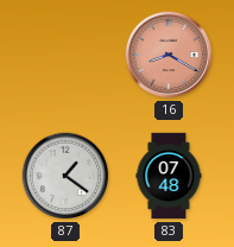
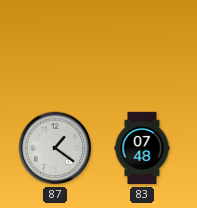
16: 8:20 -> none
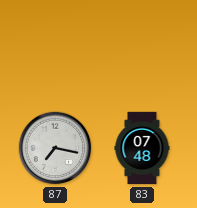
87: 1:21 -> 7:17
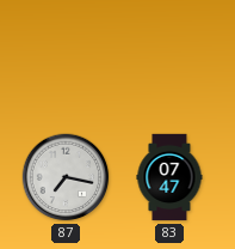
83: 07:48 -> 07:47
